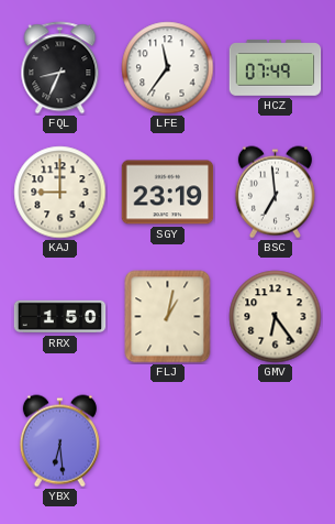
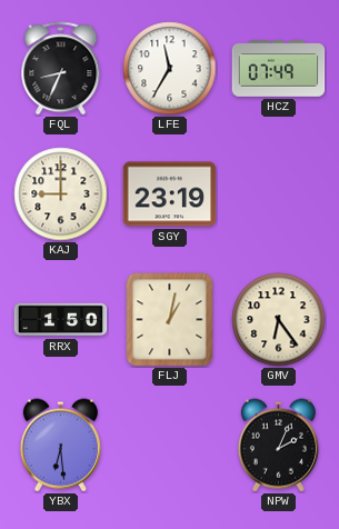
LFE: 11:36 -> 11:35
BSC: 6:59 -> none
NPW: none -> 2:04
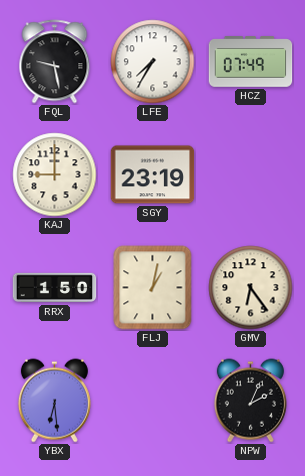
FQL: 8:34 -> 9:28
LFE: 11:35 -> 7:35
